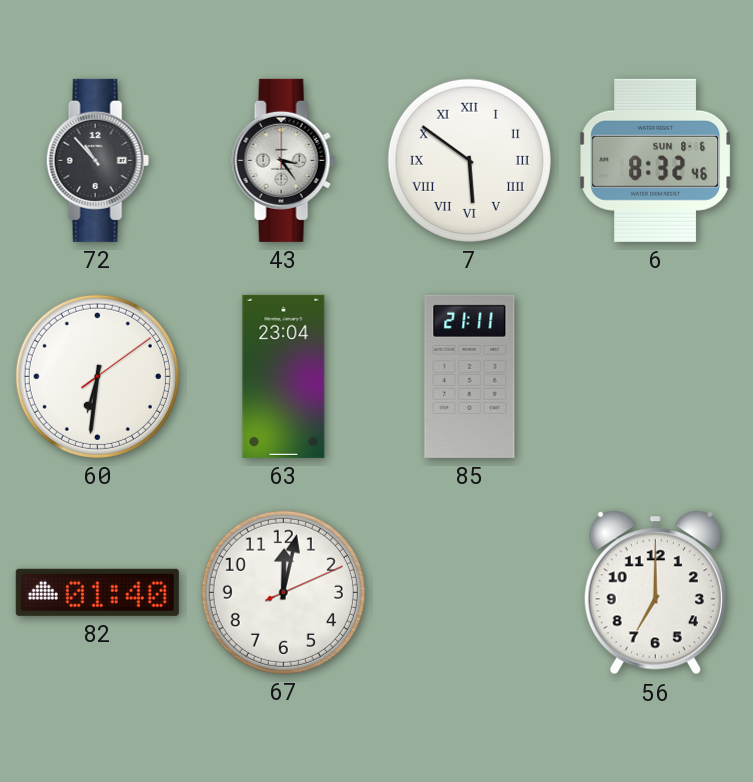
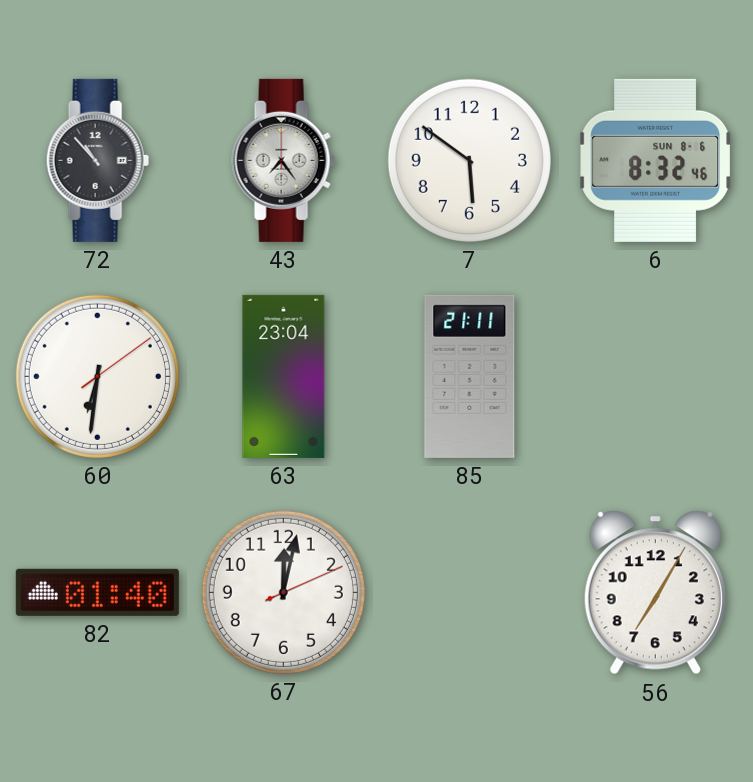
43: 3:24 -> 7:24
7 numerals: Roman -> Arabic
56: 7:00 -> 7:05
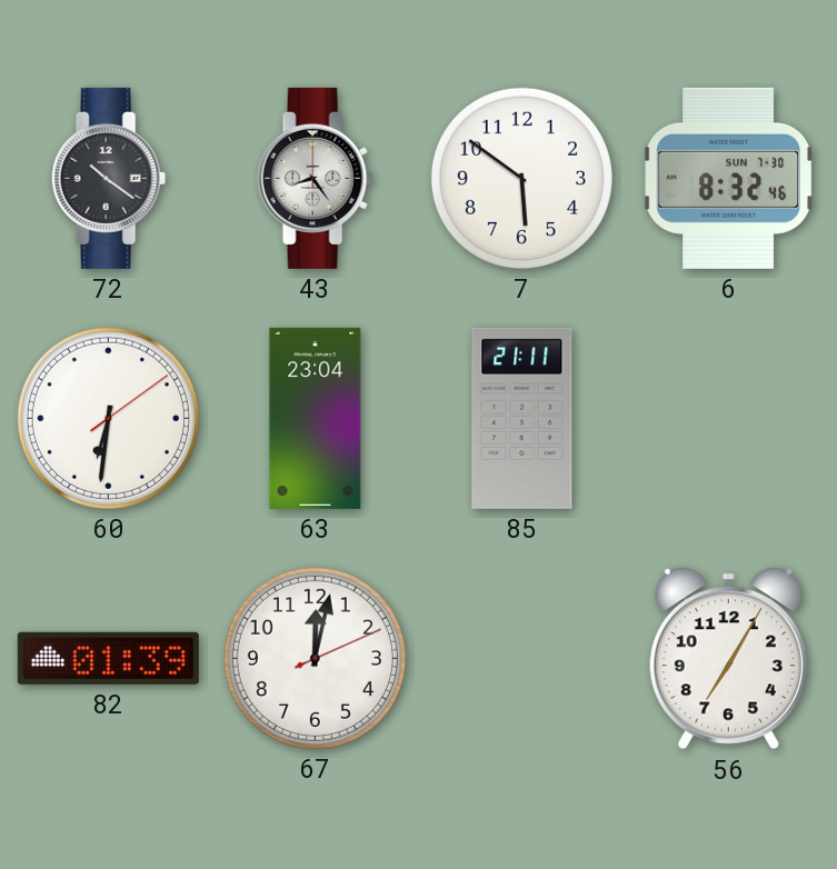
72: 10:53 -> 10:21
43: 7:24 -> 8:24
6 date: SUN 8-6 -> SUN 7-30
82: 01:40 -> 01:39
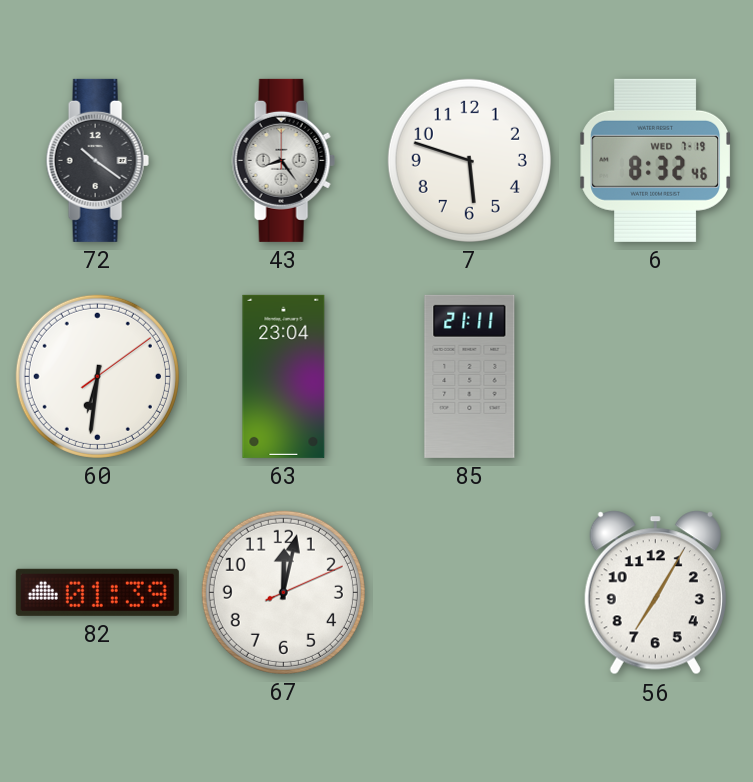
7: 5:51 -> 5:48
6 date: SUN 7-30 -> WED 7-19
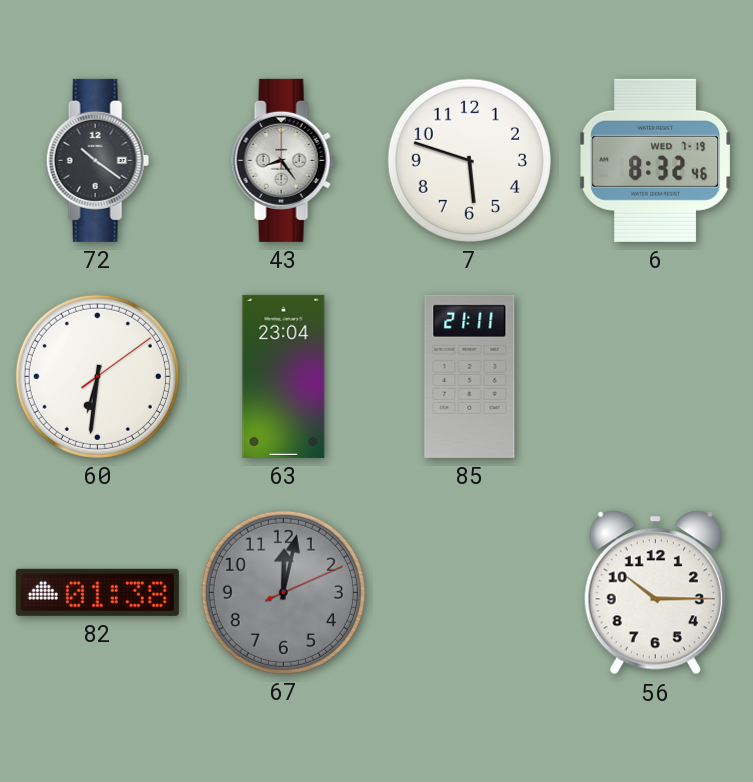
82: 01:39 -> 01:38
67 dial: white -> grey
56: 7:05 -> 10:15
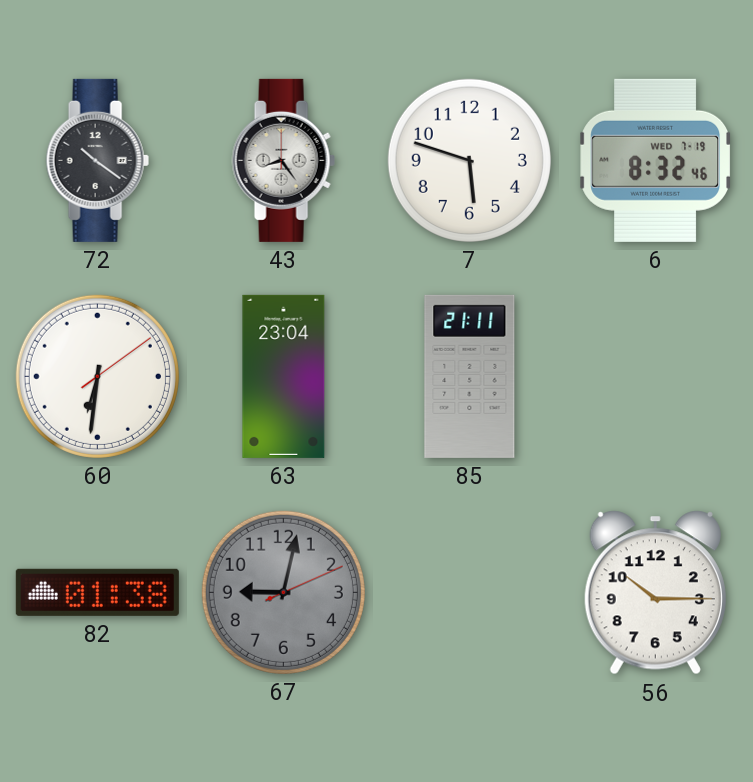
67: 12:02 -> 9:02
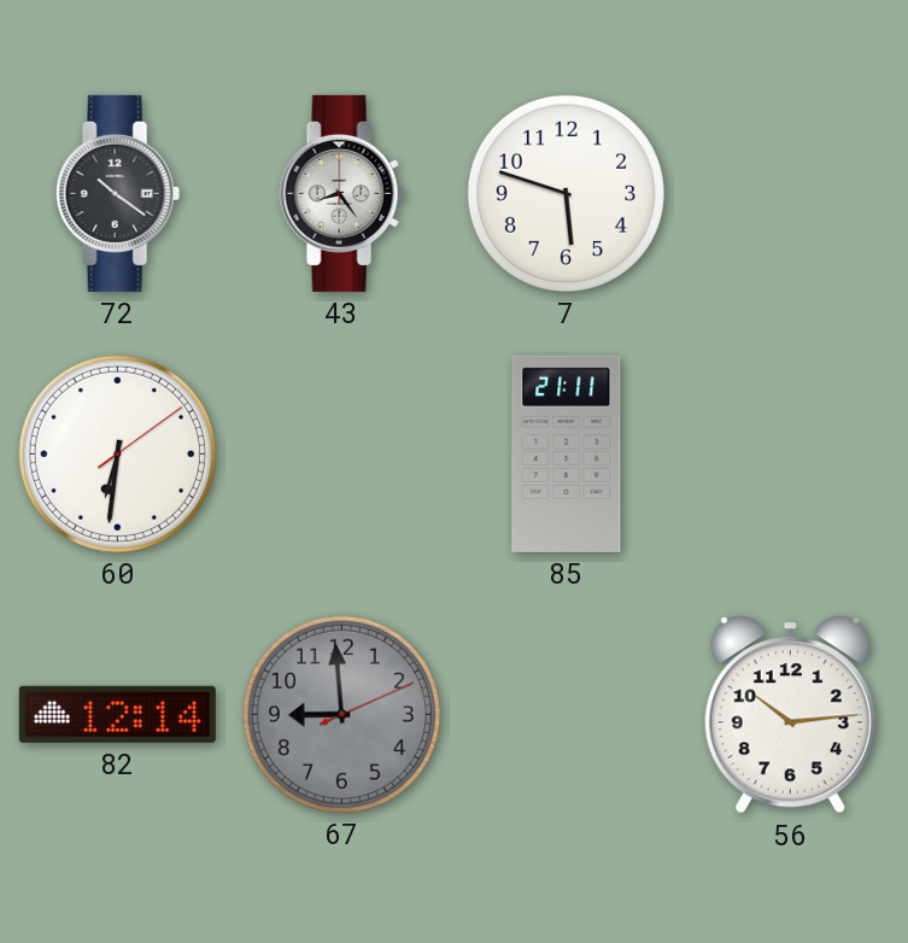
6: 8:32 -> none
63: 23:04 -> none
82: 01:38 -> 12:14
67: 9:02 -> 8:59
56: 10:15 -> 10:14
